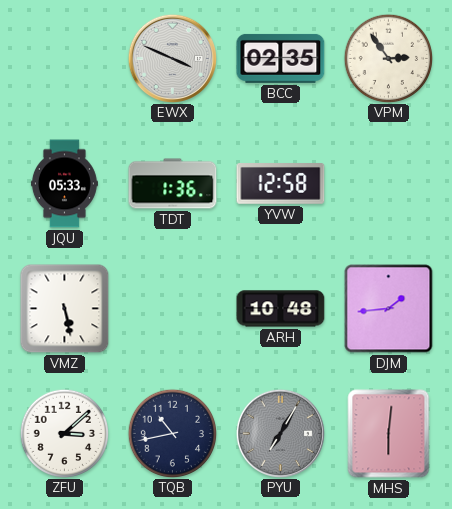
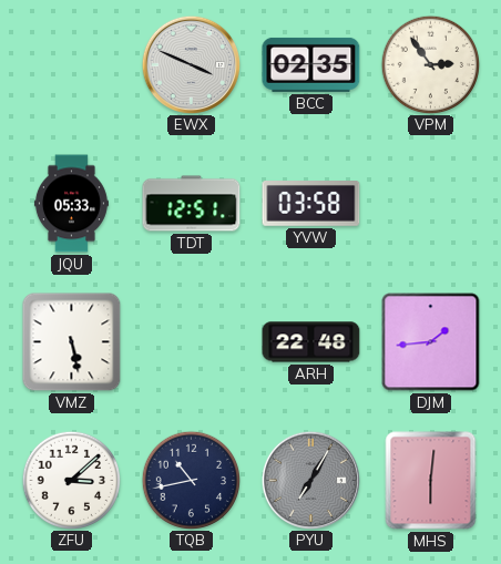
TDT: 1:36 -> 12:51
YVW: 12:58 -> 03:58
ARH: 10:48 -> 22:48
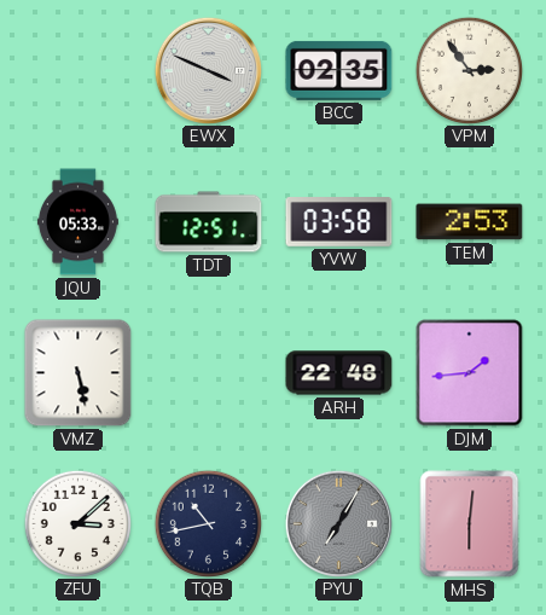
TEM: none -> 2:53
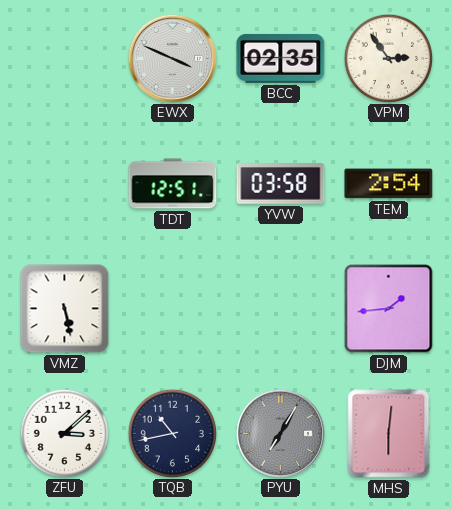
JQU: 05:33 -> none
TEM: 2:53 -> 2:54
ARH: 22:48 -> none
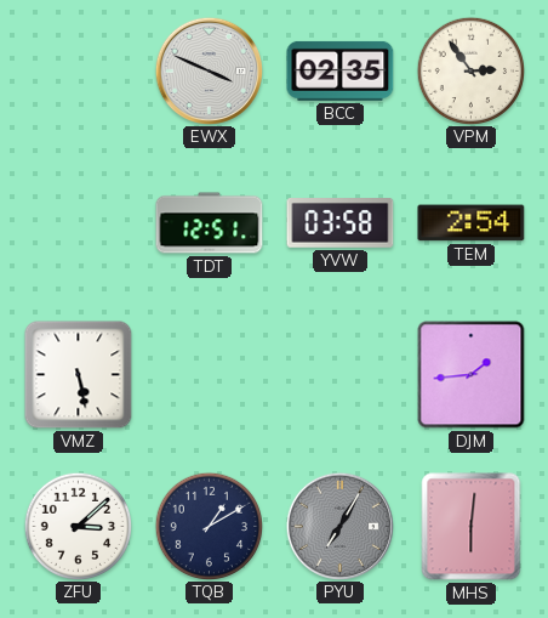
TQB: 10:43 -> 1:10
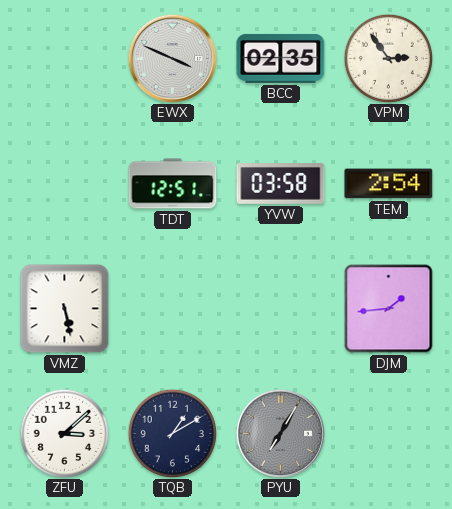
MHS: 6:01 -> none
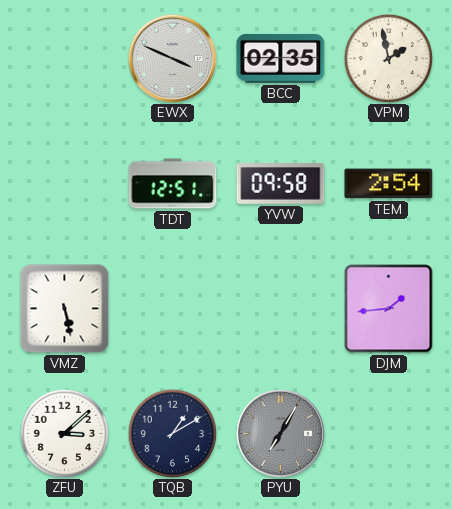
VPM: 2:54 -> 1:58
YVW: 03:58 -> 09:58
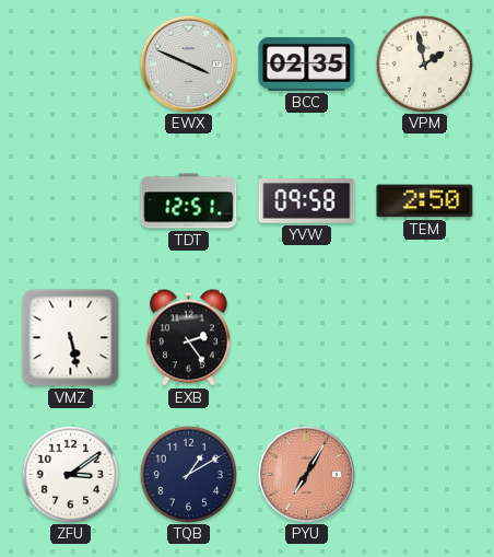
TEM: 2:54 -> 2:50
EXB: none -> 2:24
DJM: 1:44 -> none
ZFU: 3:08 -> 3:09
PYU dial: grey -> salmon
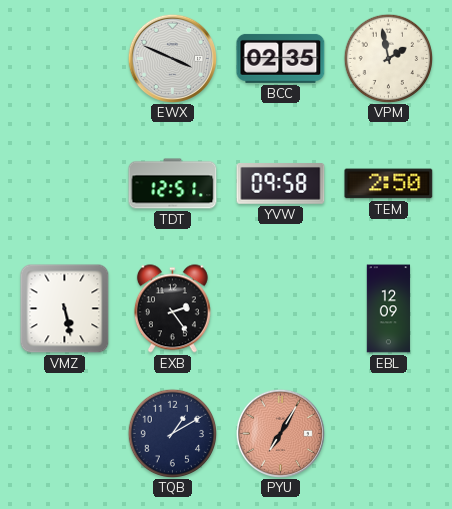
EBL: none -> 12:09
ZFU: 3:09 -> none
